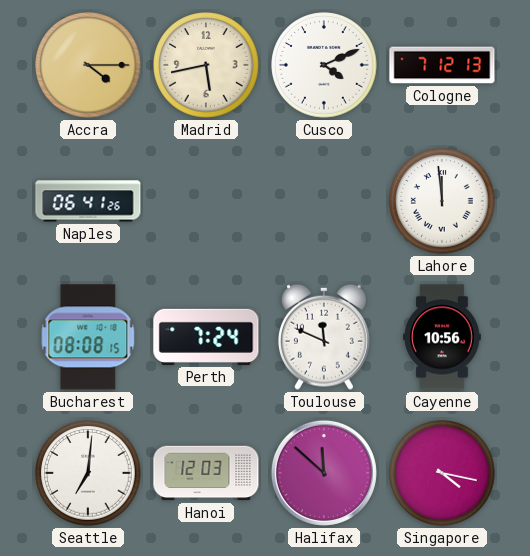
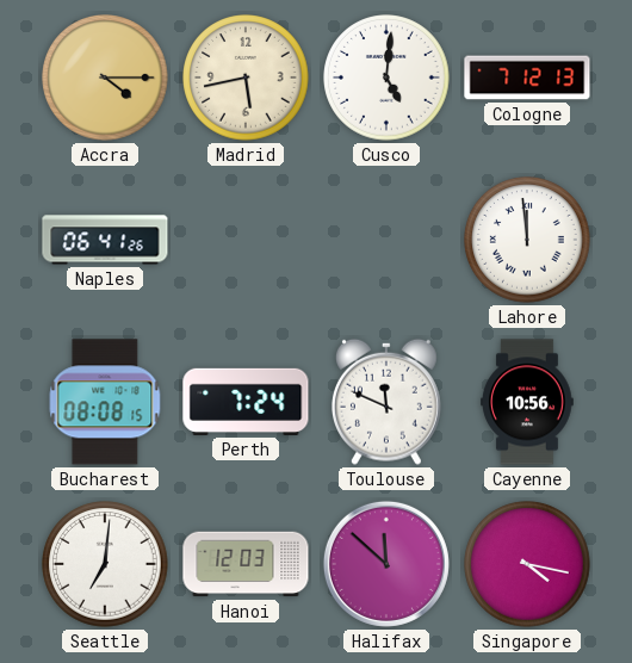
Cusco: 4:11 -> 5:01
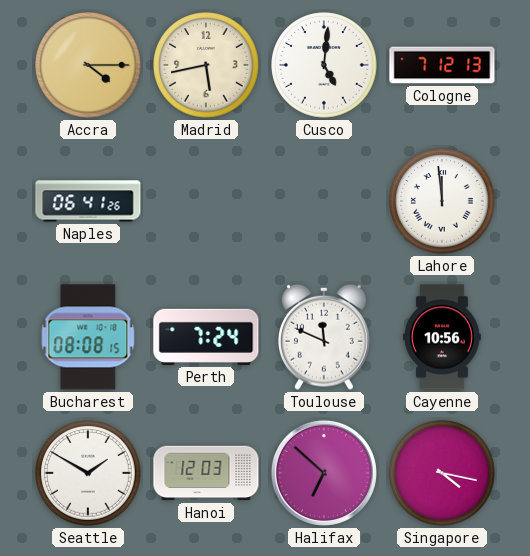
Seattle: 7:01 -> 1:50
Halifax: 11:52 -> 6:52
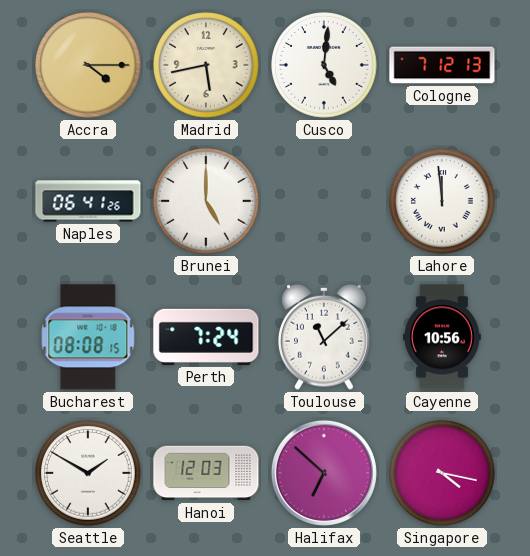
Brunei: none -> 5:00
Toulouse: 11:49 -> 11:08
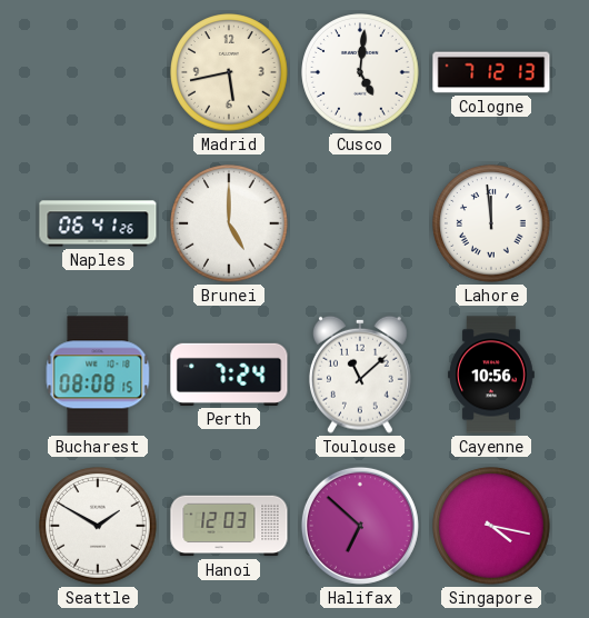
Accra: 4:15 -> none
